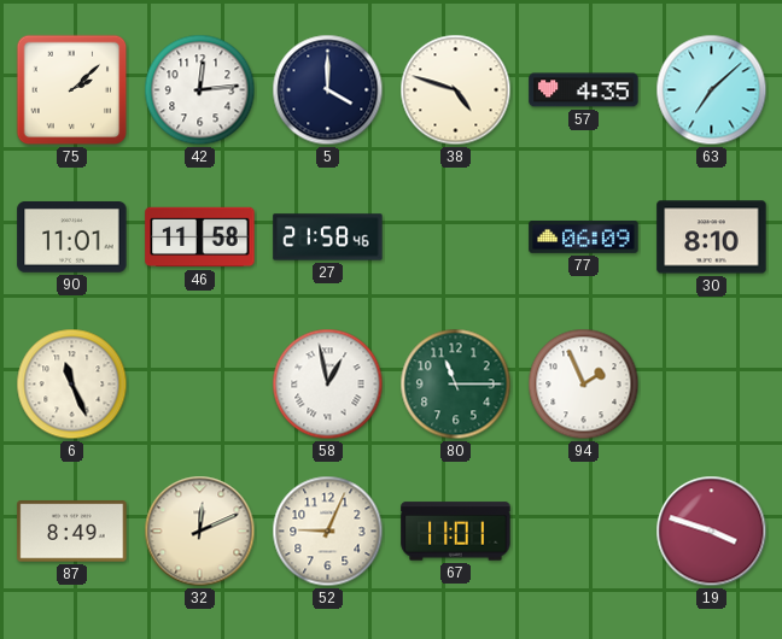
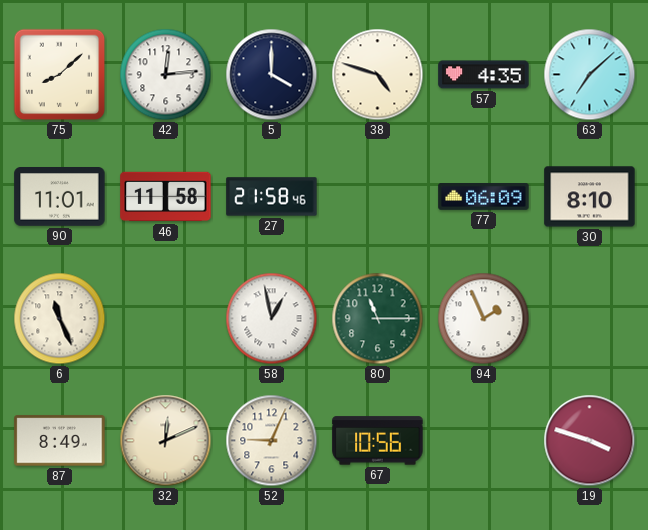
75: 2:08 -> 8:08
67: 11:01 -> 10:56
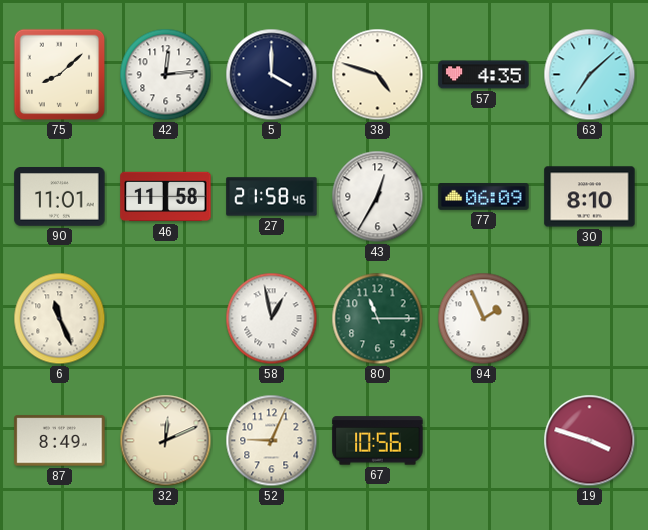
43: none -> 12:35
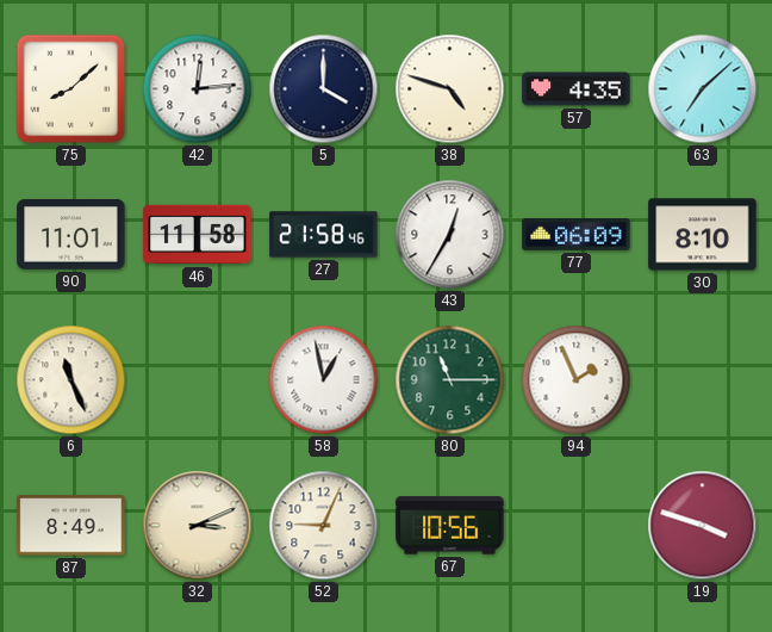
32: 12:11 -> 3:11
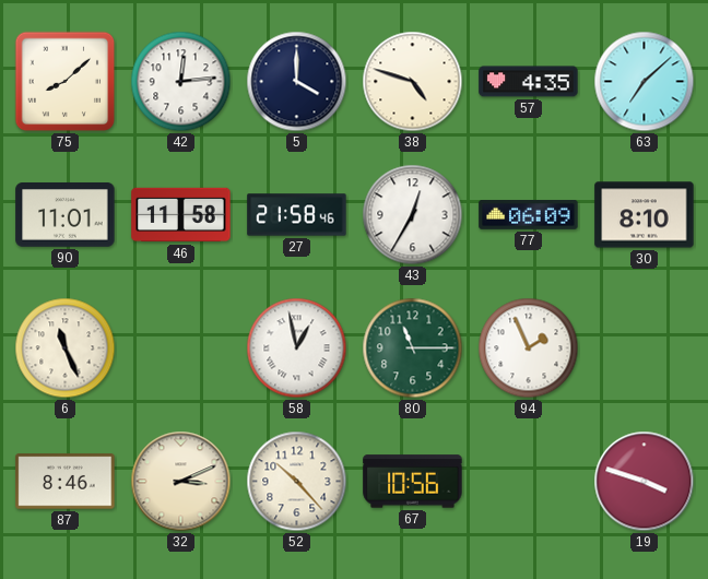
87: 8:49 -> 8:46
52: 9:04 -> 10:23
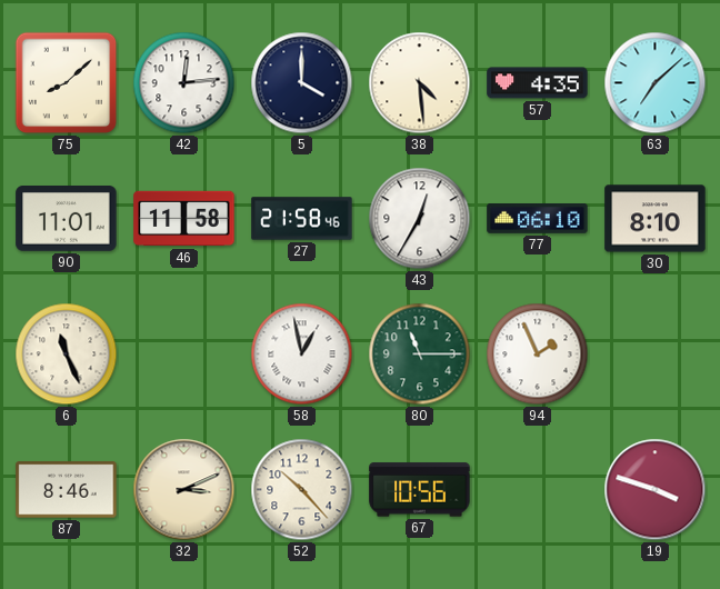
38: 4:48 -> 4:29
77: 06:09 -> 06:10
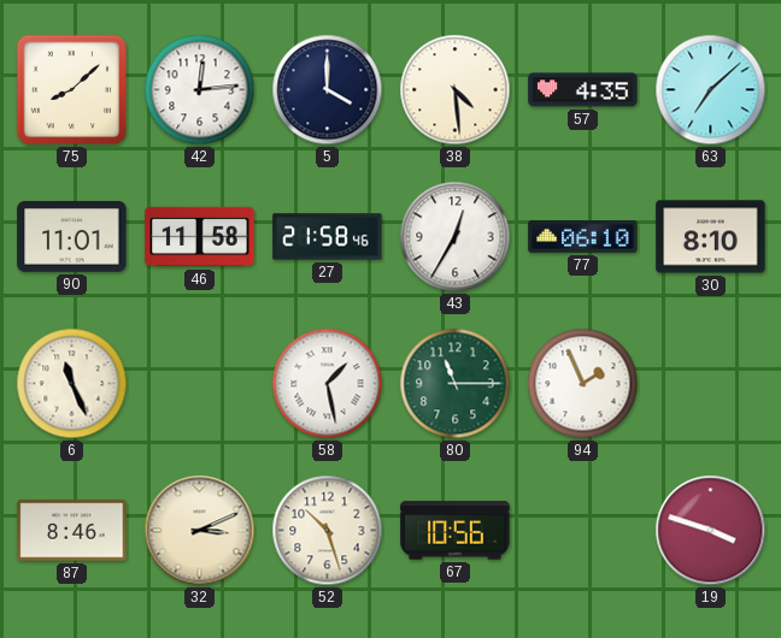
58: 12:58 -> 1:28
52: 10:23 -> 10:27
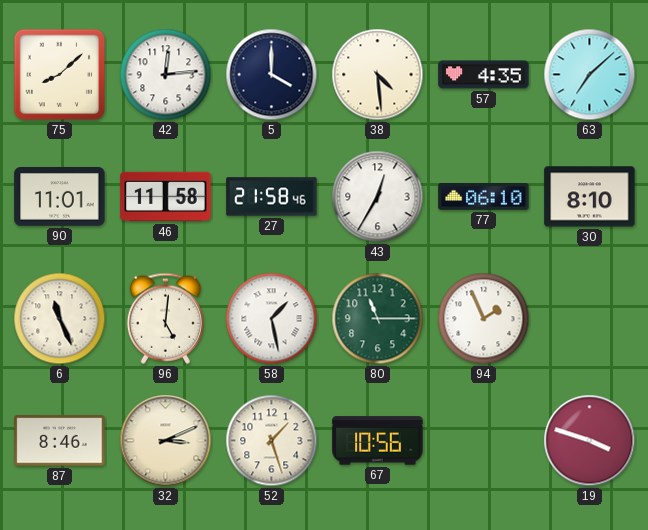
96: none -> 5:01
52: 10:27 -> 1:27
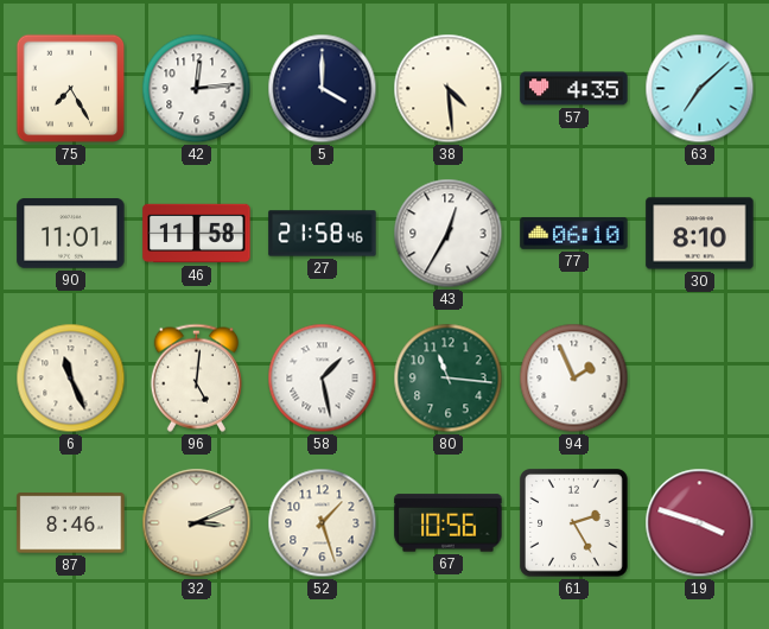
75: 8:08 -> 7:25
80: 11:15 -> 11:16
61: none -> 2:25
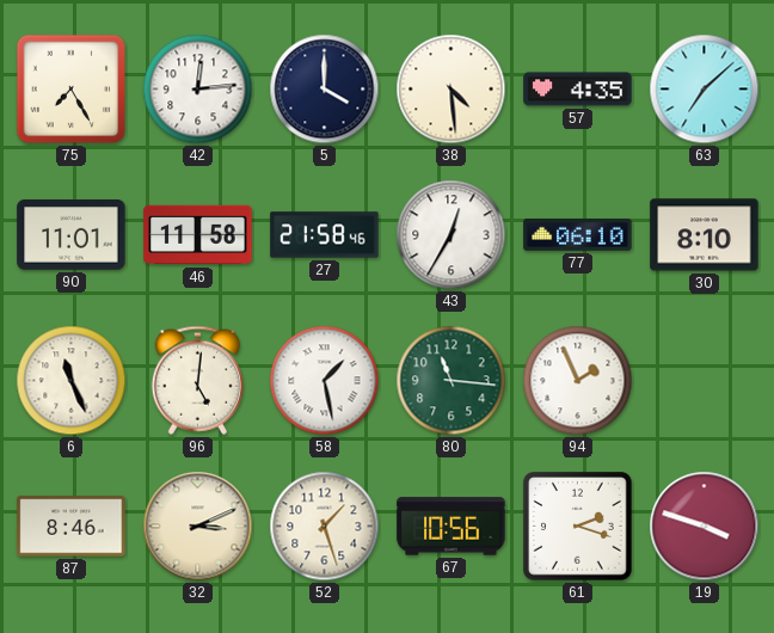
61: 2:25 -> 2:18
